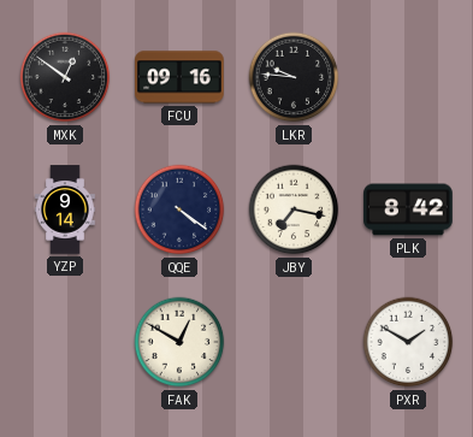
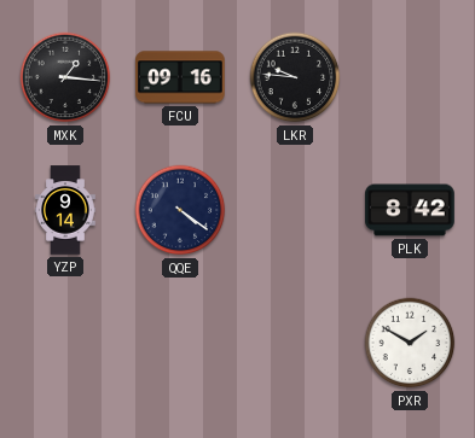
MXK: 12:51 -> 1:16
JBY: 7:17 -> none
FAK: 12:50 -> none
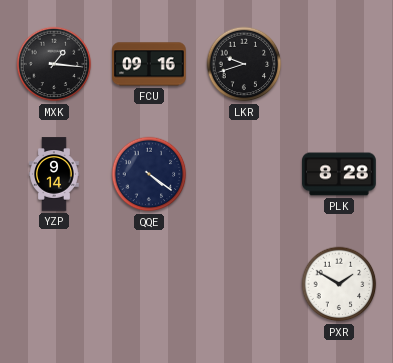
LKR: 9:46 -> 9:42
PLK: 8:42 -> 8:28
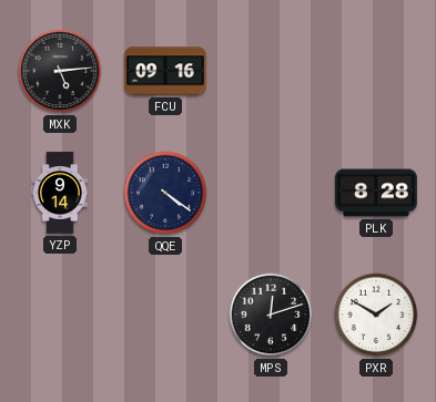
MXK: 1:16 -> 5:14
LKR: 9:42 -> none
MPS: none -> 12:12
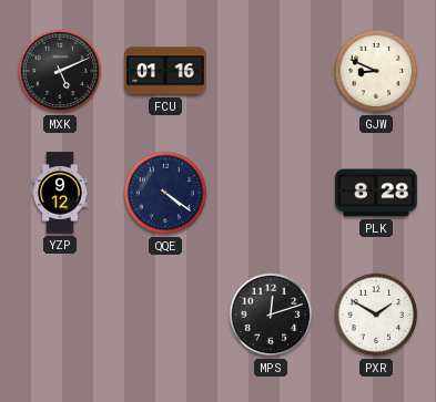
MXK: 5:14 -> 5:11
FCU: 09:16 -> 01:16
GJW: none -> 8:49
YZP: 9:14 -> 9:12
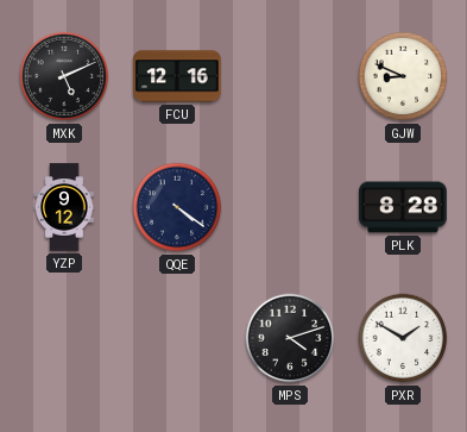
FCU: 01:16 -> 12:16
MPS: 12:12 -> 4:12
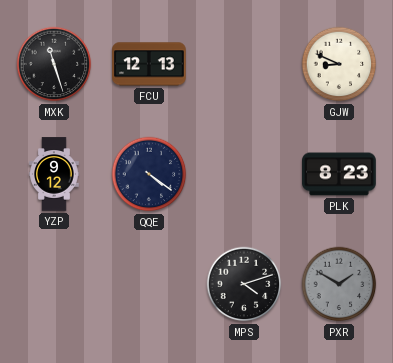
MXK: 5:11 -> 11:27
FCU: 12:16 -> 12:13
PLK: 8:28 -> 8:23
PXR dial: white -> grey
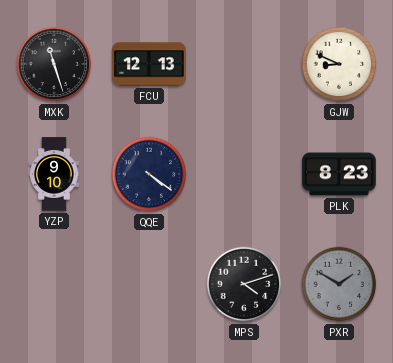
YZP: 9:12 -> 9:10
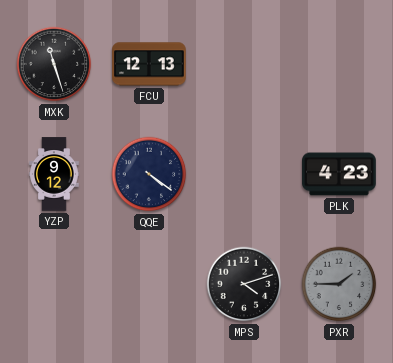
GJW: 8:49 -> none
YZP: 9:10 -> 9:12
PLK: 8:23 -> 4:23
PXR: 1:50 -> 1:45
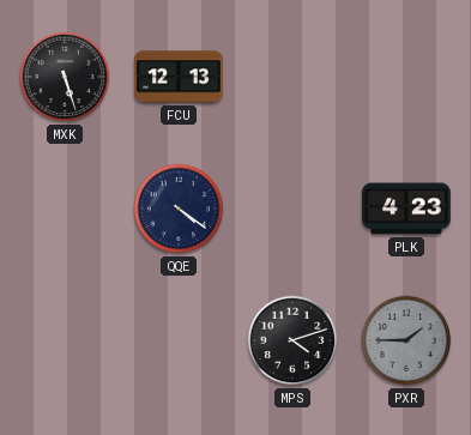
MXK: 11:27 -> 5:27
YZP: 9:12 -> none
